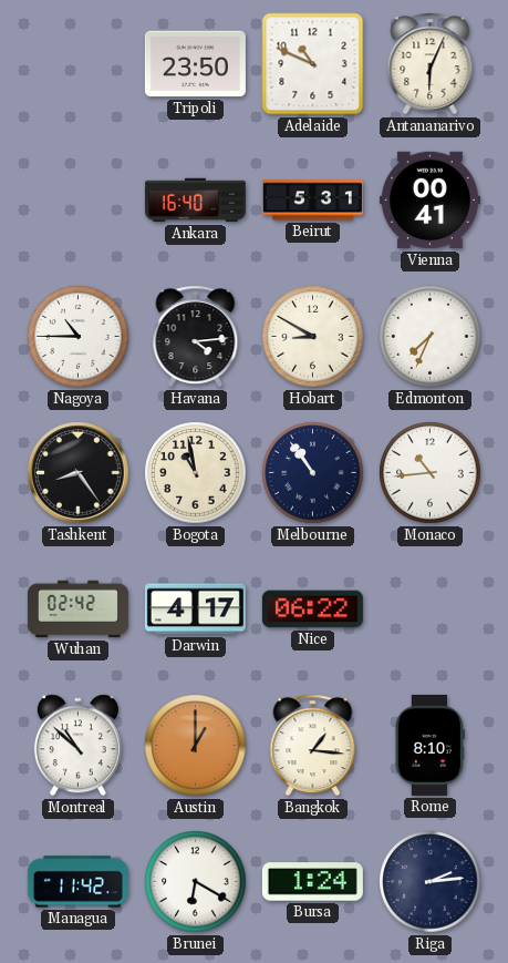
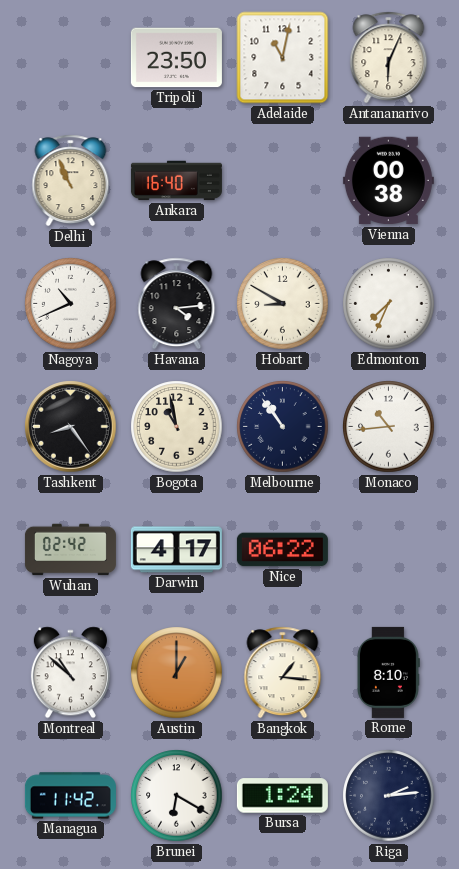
Adelaide: 10:49 -> 11:02
Delhi: none -> 10:56
Beirut: 5:31 -> none
Vienna: 00:41 -> 00:38
Nagoya: 10:45 -> 10:41
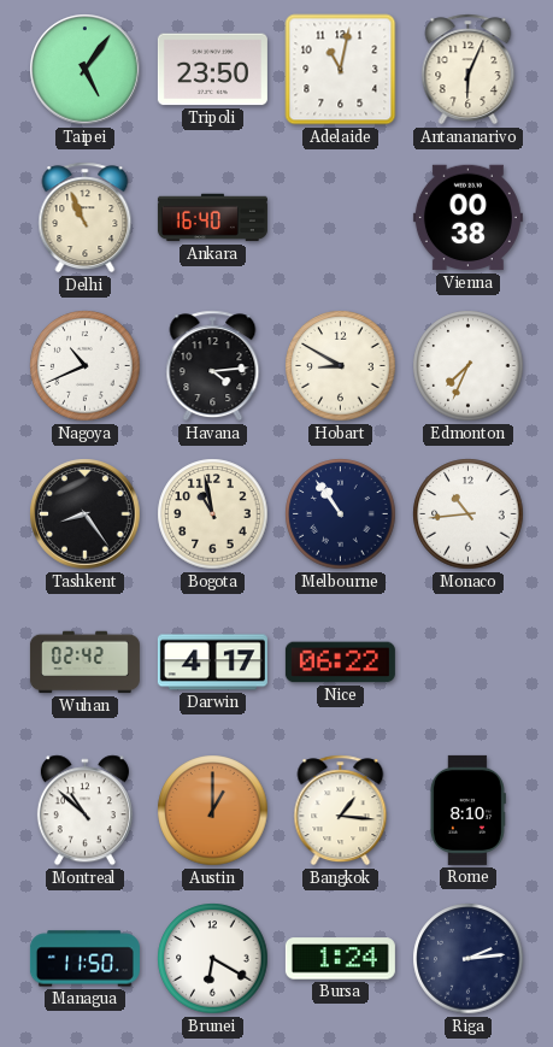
Taipei: none -> 5:06
Managua: 11:42 -> 11:50
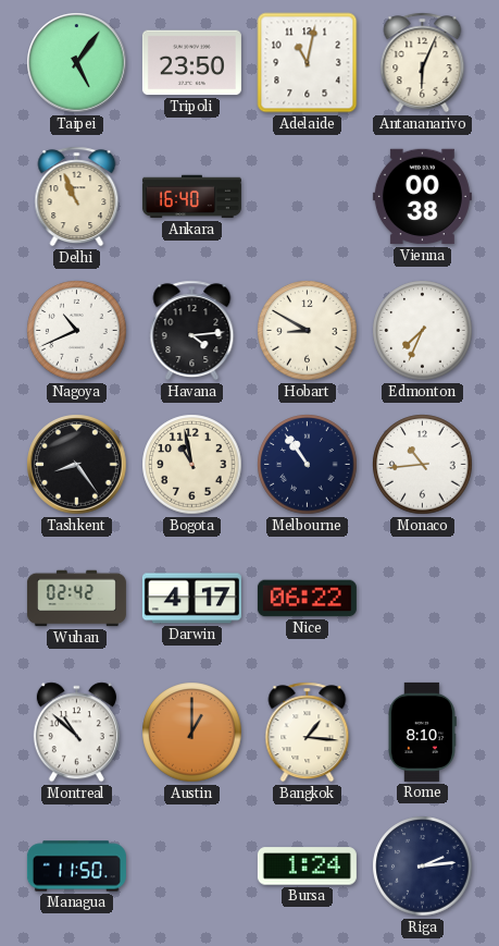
Brunei: 6:20 -> none
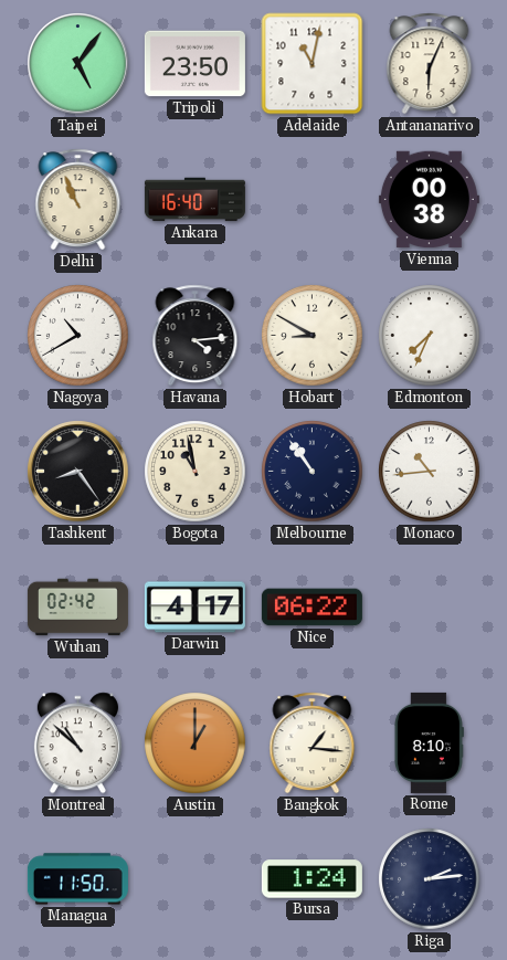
Nagoya: 10:41 -> 10:40
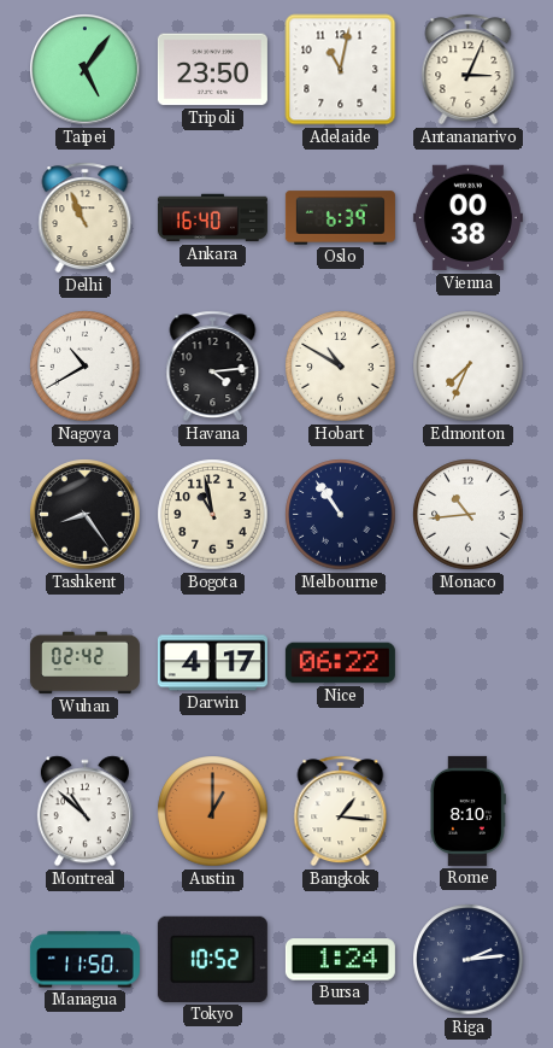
Antananarivo: 6:04 -> 3:04
Oslo: none -> 6:39
Hobart: 8:50 -> 10:50
Tokyo: none -> 10:52
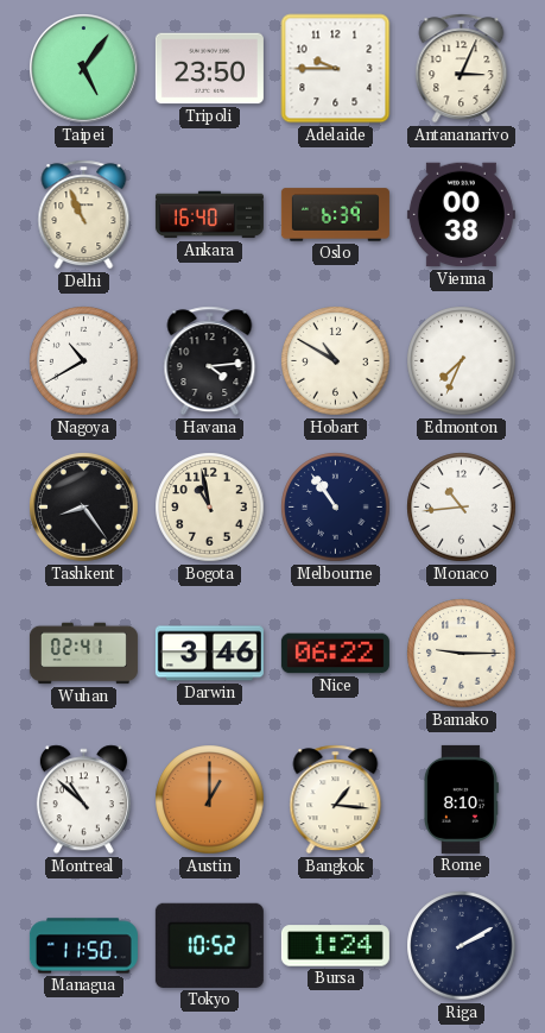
Adelaide: 11:02 -> 9:45
Wuhan: 02:42 -> 02:41
Darwin: 4:17 -> 3:46
Bamako: none -> 9:15
Riga: 2:14 -> 2:10
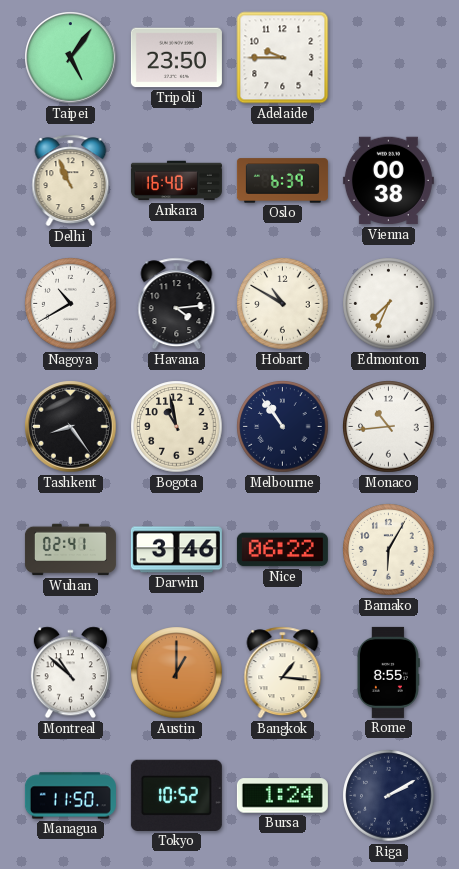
Antananarivo: 3:04 -> none
Bamako: 9:15 -> 6:05
Rome: 8:10 -> 8:55
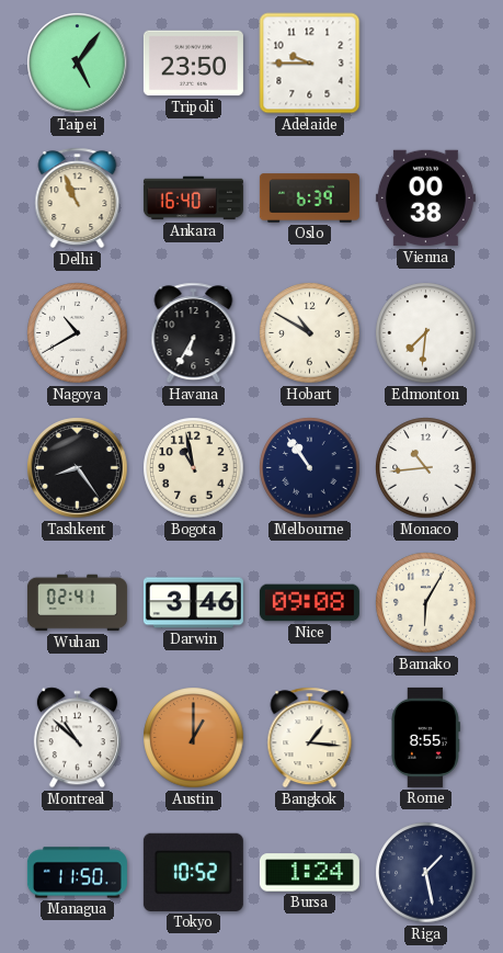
Havana: 4:14 -> 6:35
Edmonton: 7:34 -> 7:31
Nice: 06:22 -> 09:08
Riga: 2:10 -> 1:28
